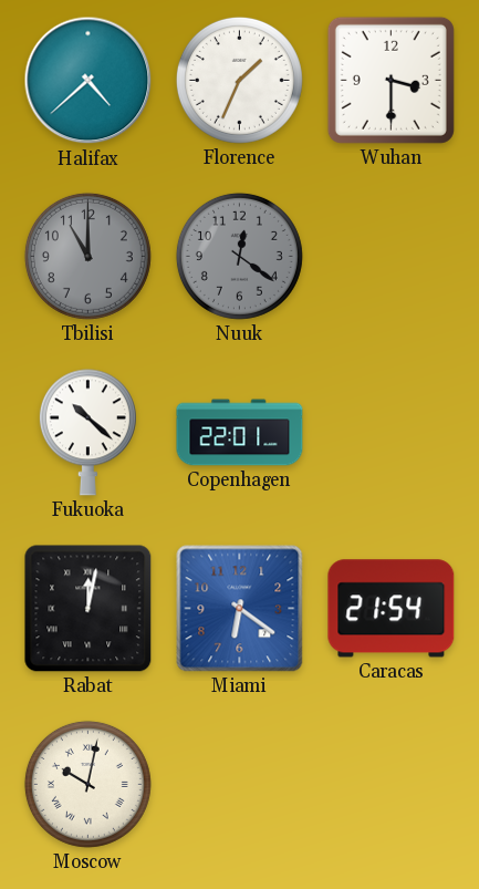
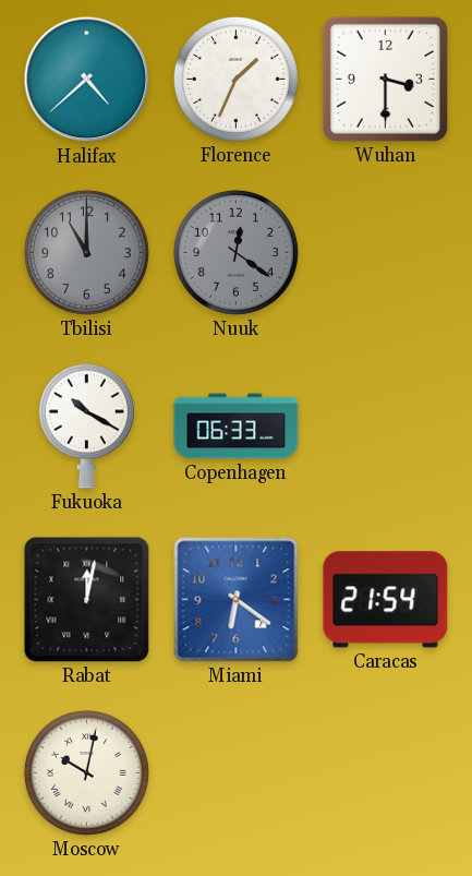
Fukuoka: 10:22 -> 10:20
Copenhagen: 22:01 -> 06:33
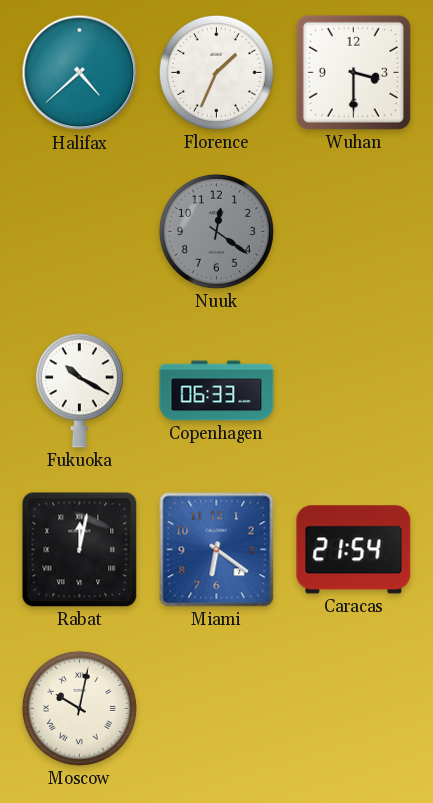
Tbilisi: 11:00 -> none
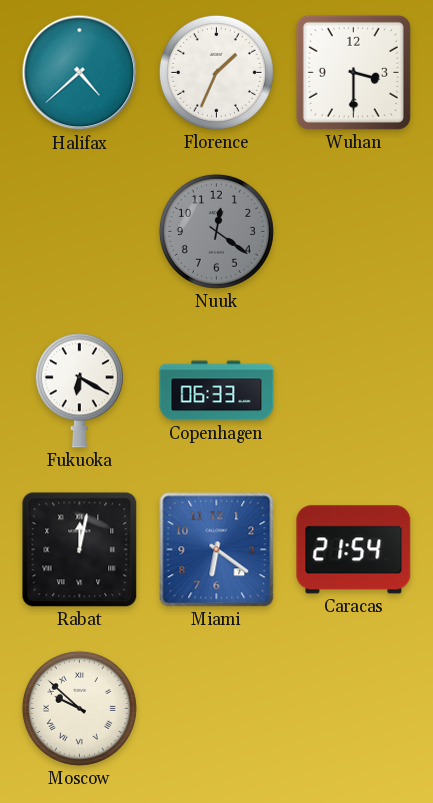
Fukuoka: 10:20 -> 6:20
Moscow: 10:02 -> 9:52
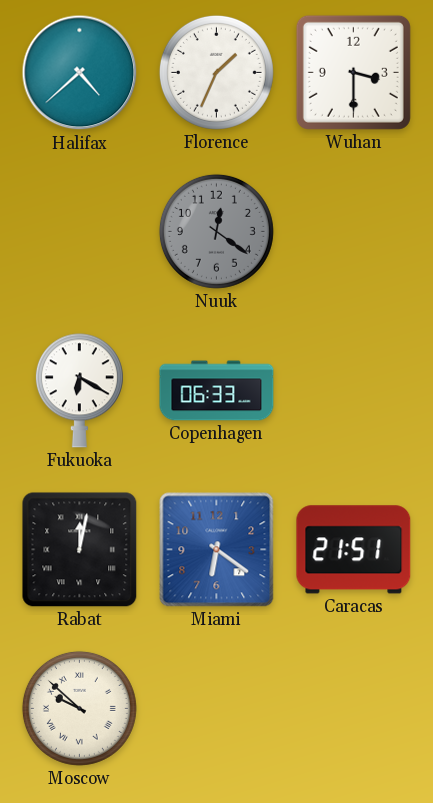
Caracas: 21:54 -> 21:51
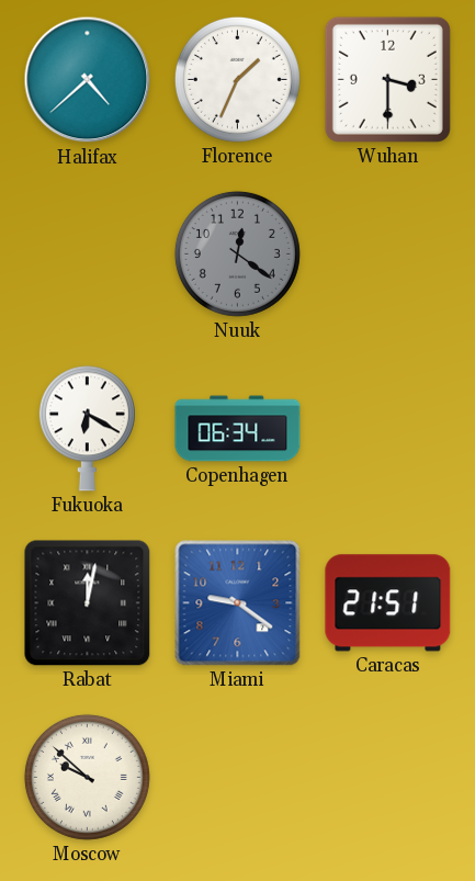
Copenhagen: 06:33 -> 06:34
Miami: 6:21 -> 9:21
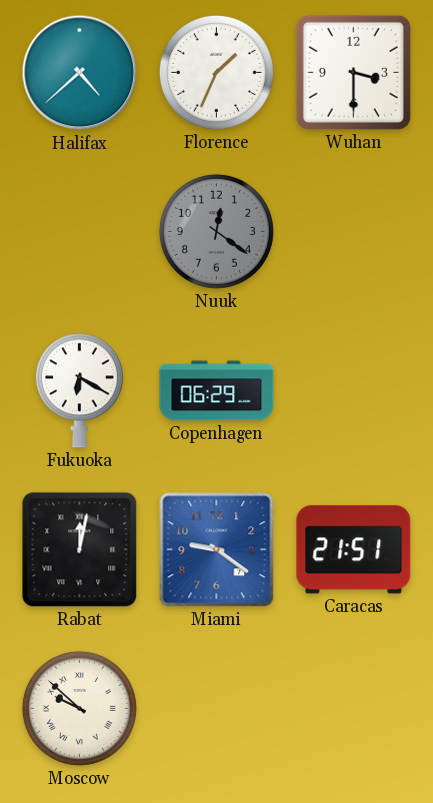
Copenhagen: 06:34 -> 06:29
